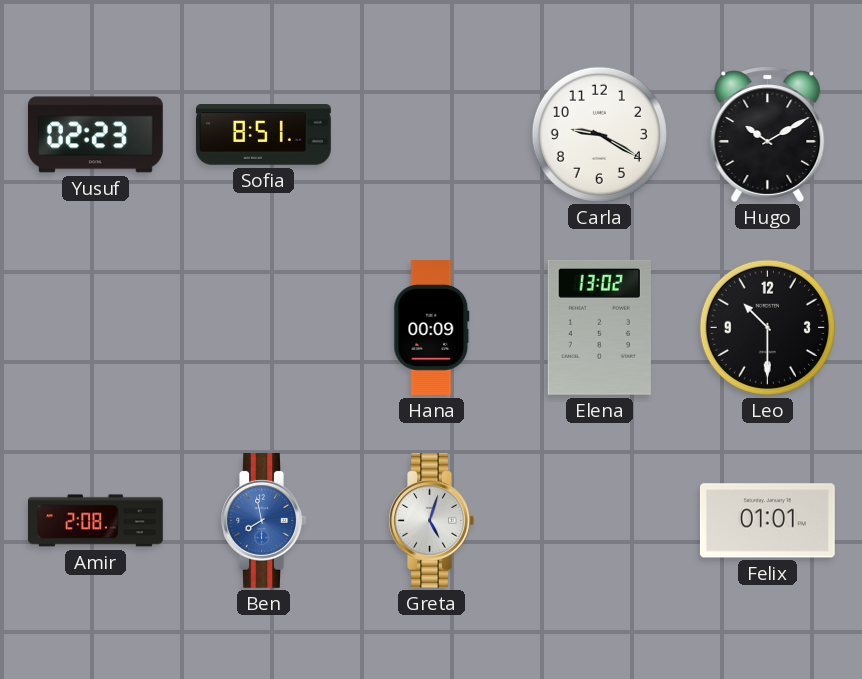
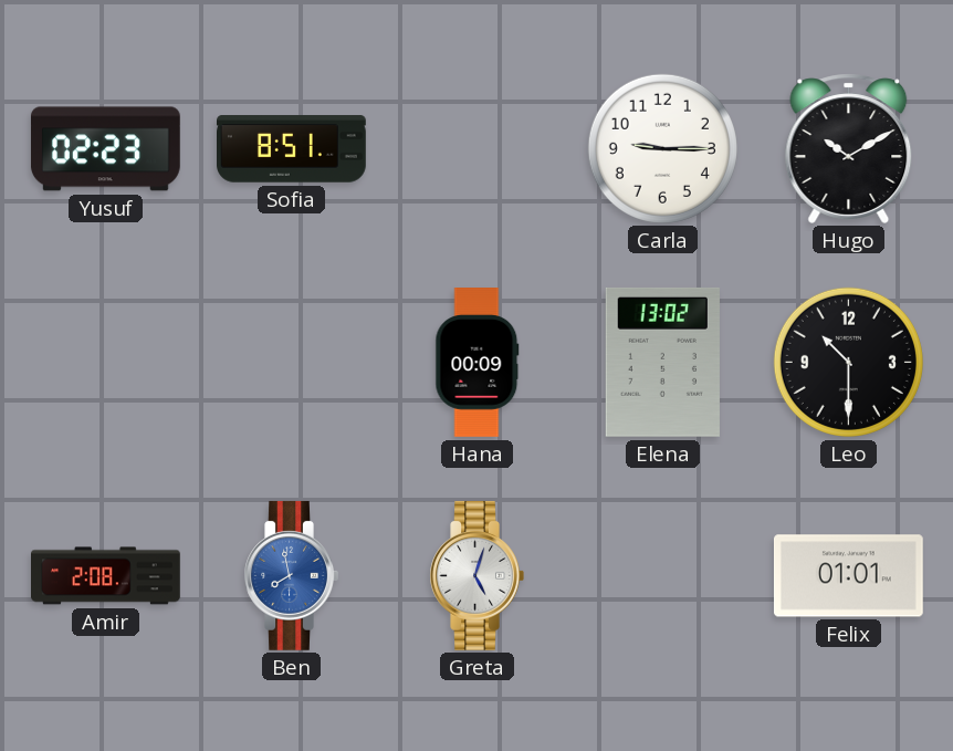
Carla: 9:20 -> 9:15
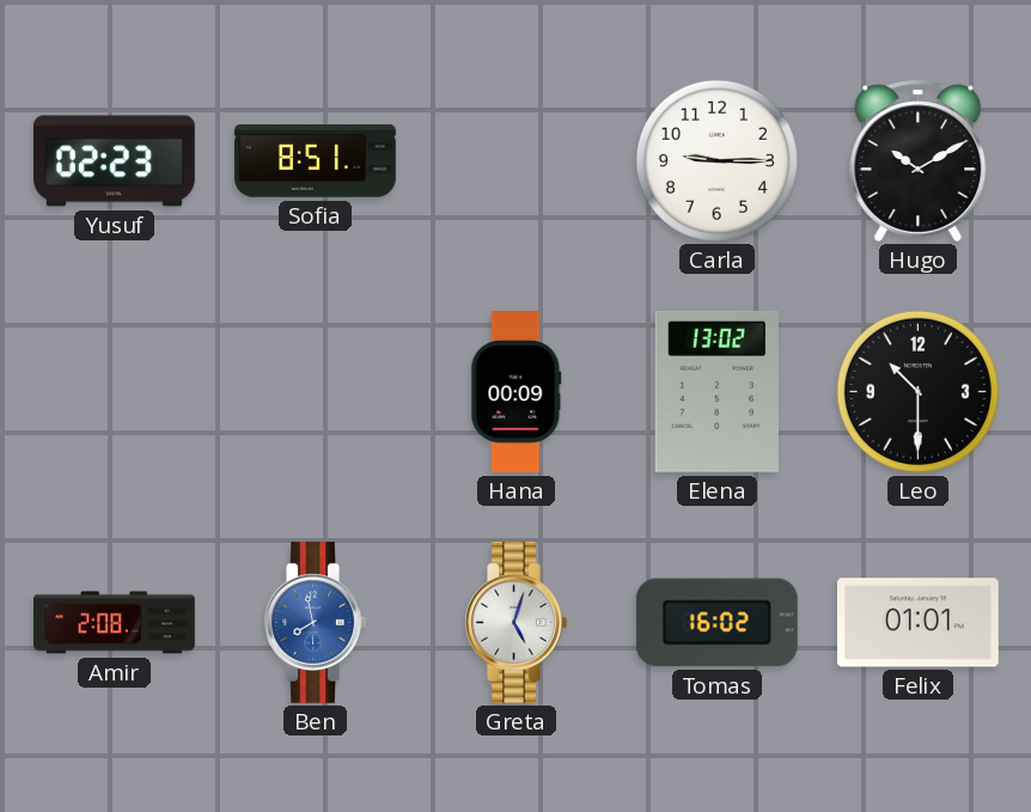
Tomas: none -> 16:02
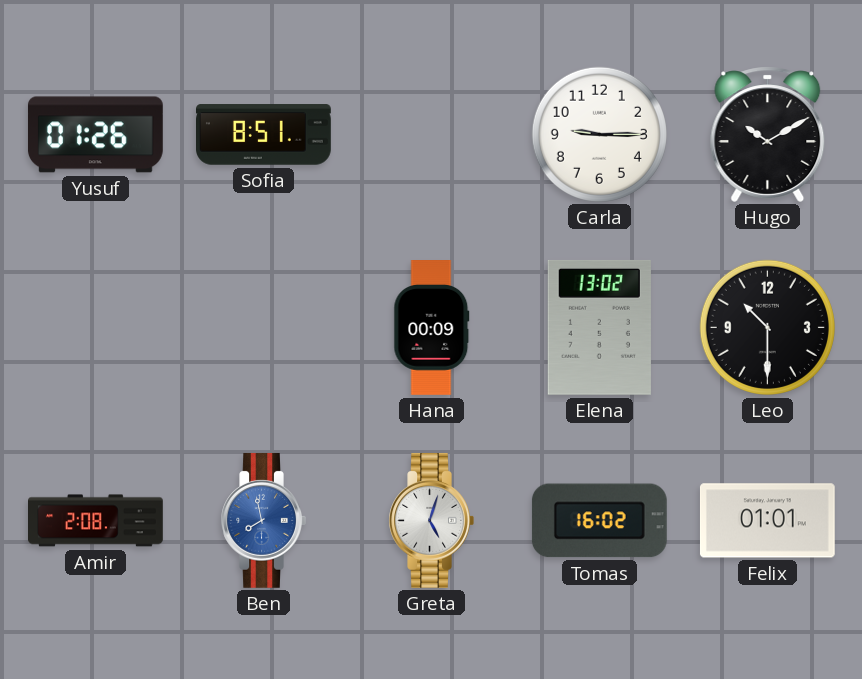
Yusuf: 02:23 -> 01:26
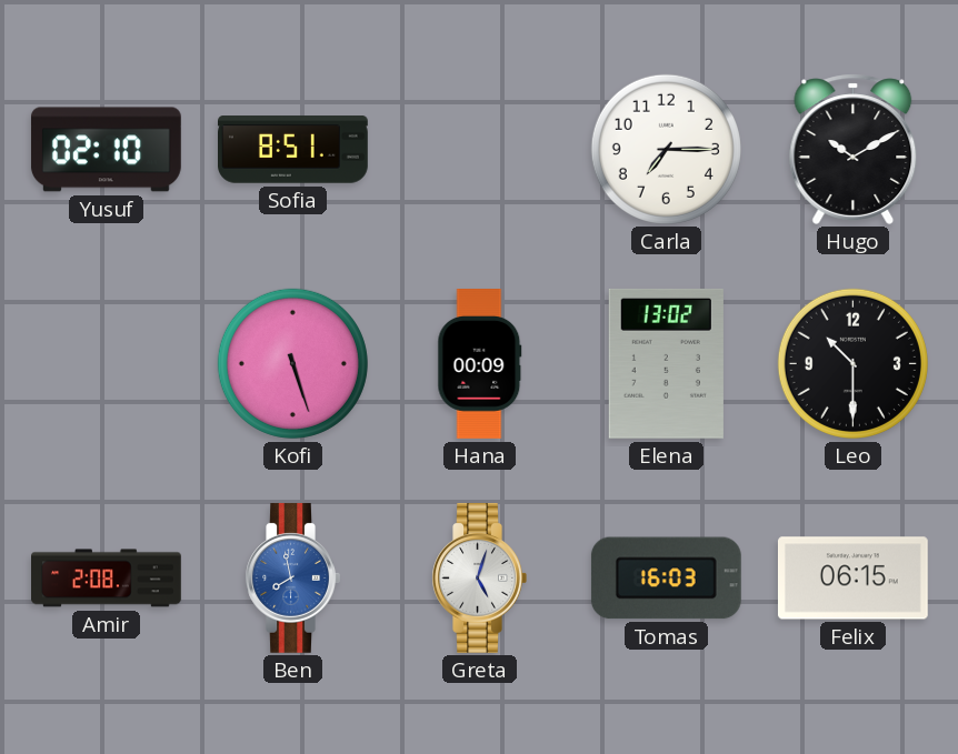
Yusuf: 01:26 -> 02:10
Carla: 9:15 -> 7:15
Kofi: none -> 5:27
Tomas: 16:02 -> 16:03
Felix: 01:01 -> 06:15
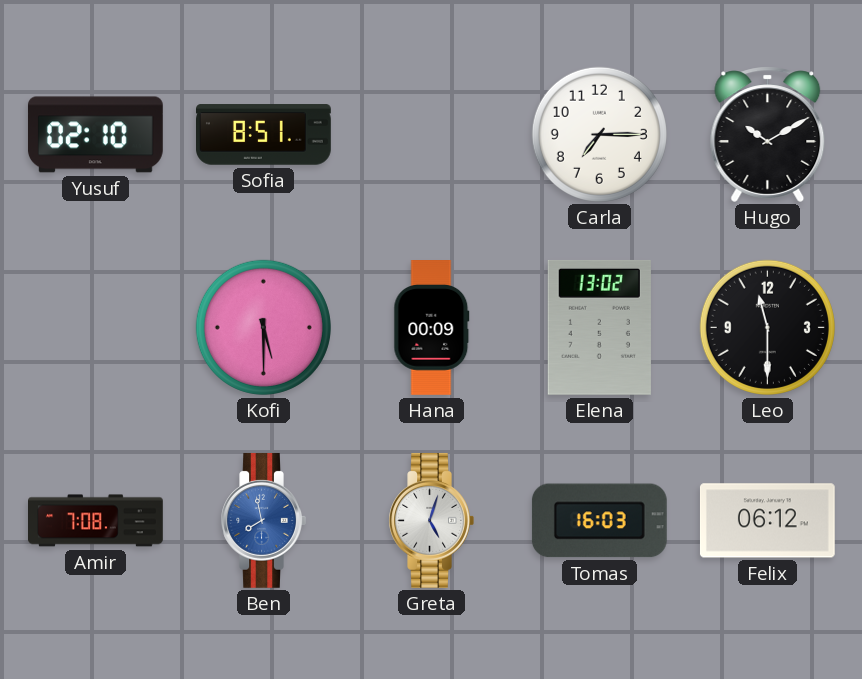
Kofi: 5:27 -> 5:30
Leo: 10:30 -> 11:30
Amir: 2:08 -> 7:08
Felix: 06:15 -> 06:12
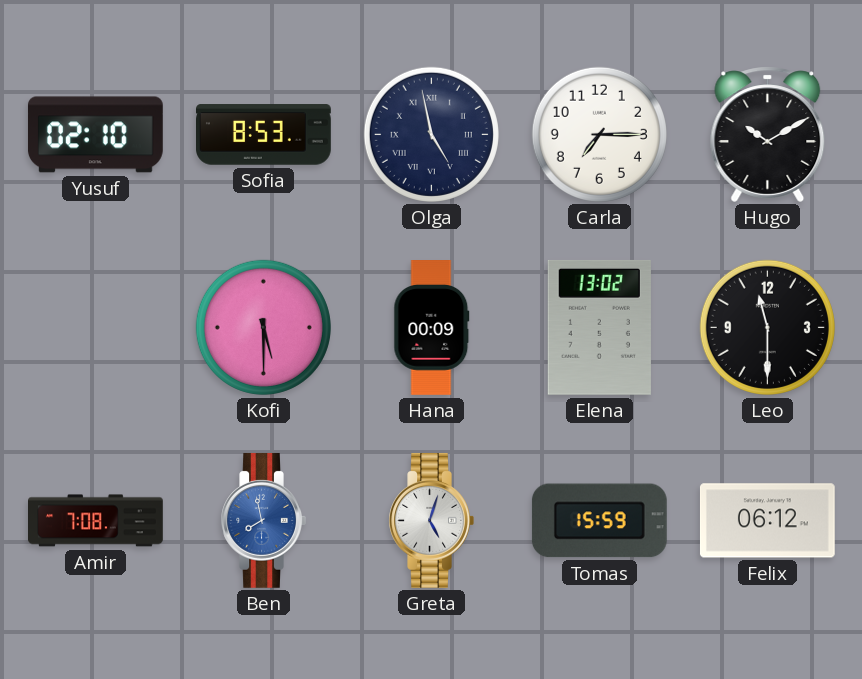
Sofia: 8:51 -> 8:53
Olga: none -> 4:58
Tomas: 16:03 -> 15:59
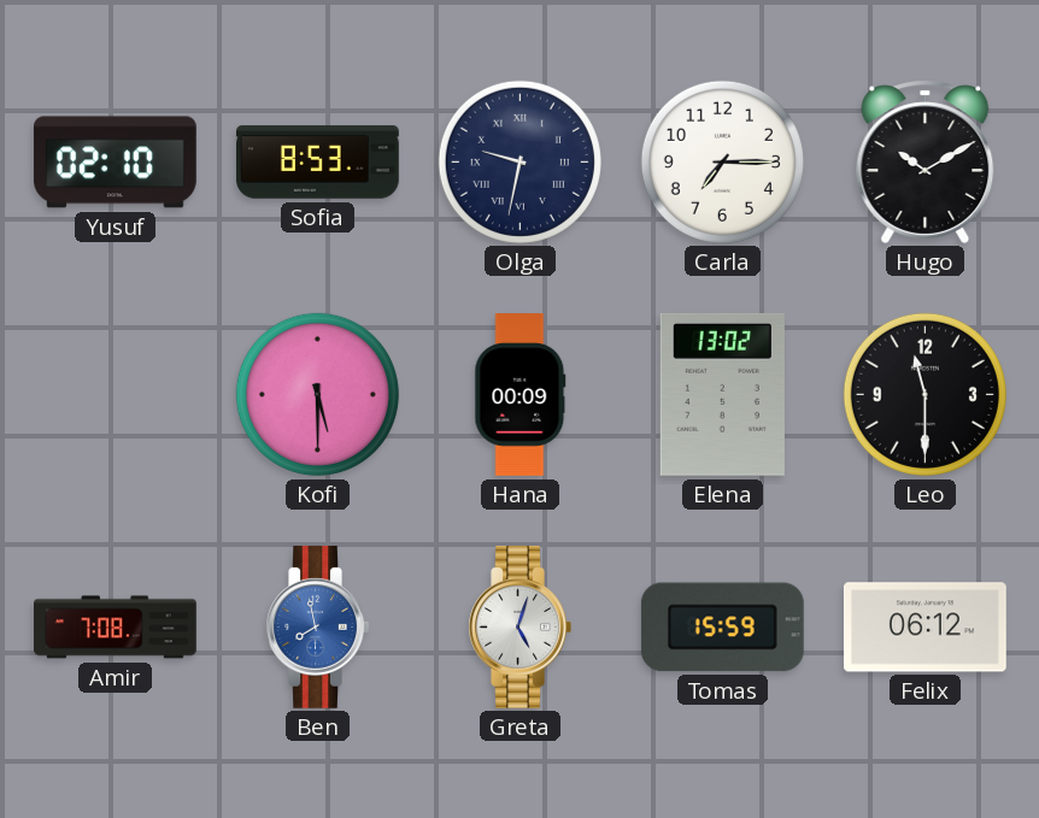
Olga: 4:58 -> 9:32
